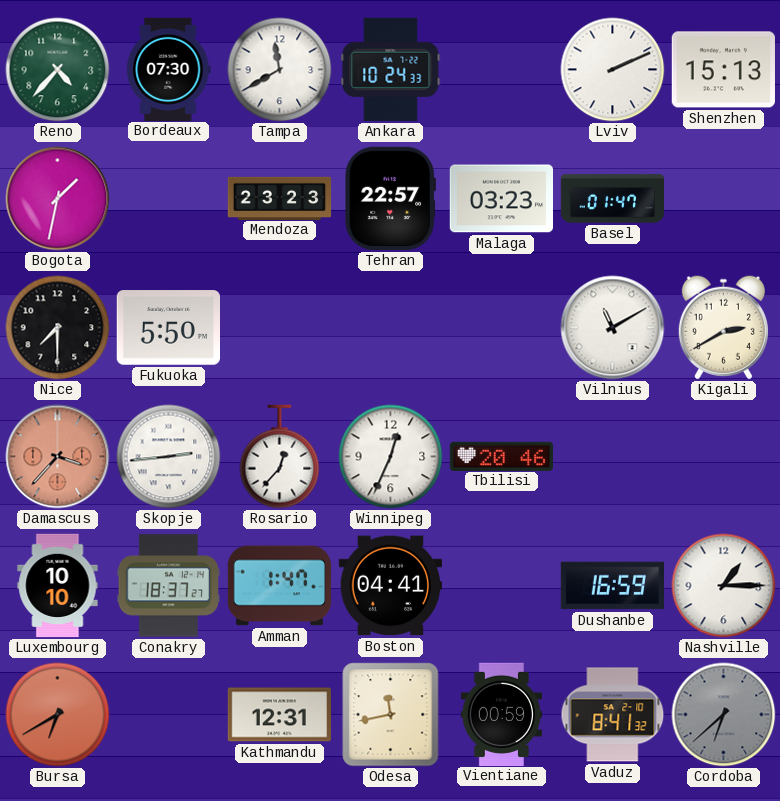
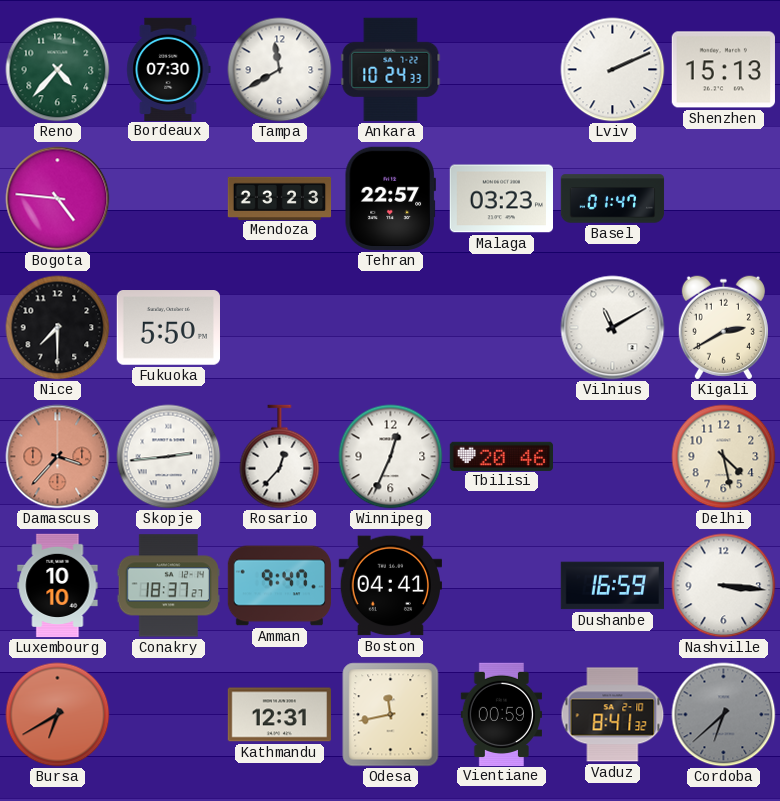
Bogota: 1:32 -> 4:46
Delhi: none -> 4:28
Amman: 1:47 -> 9:47
Nashville: 1:15 -> 3:16
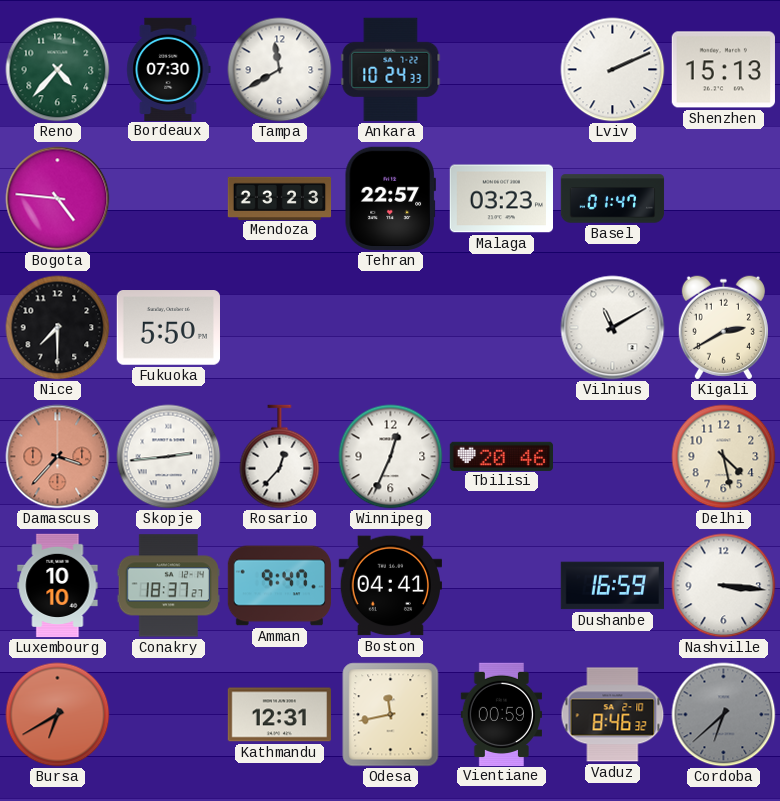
Vaduz: 8:41 -> 8:46
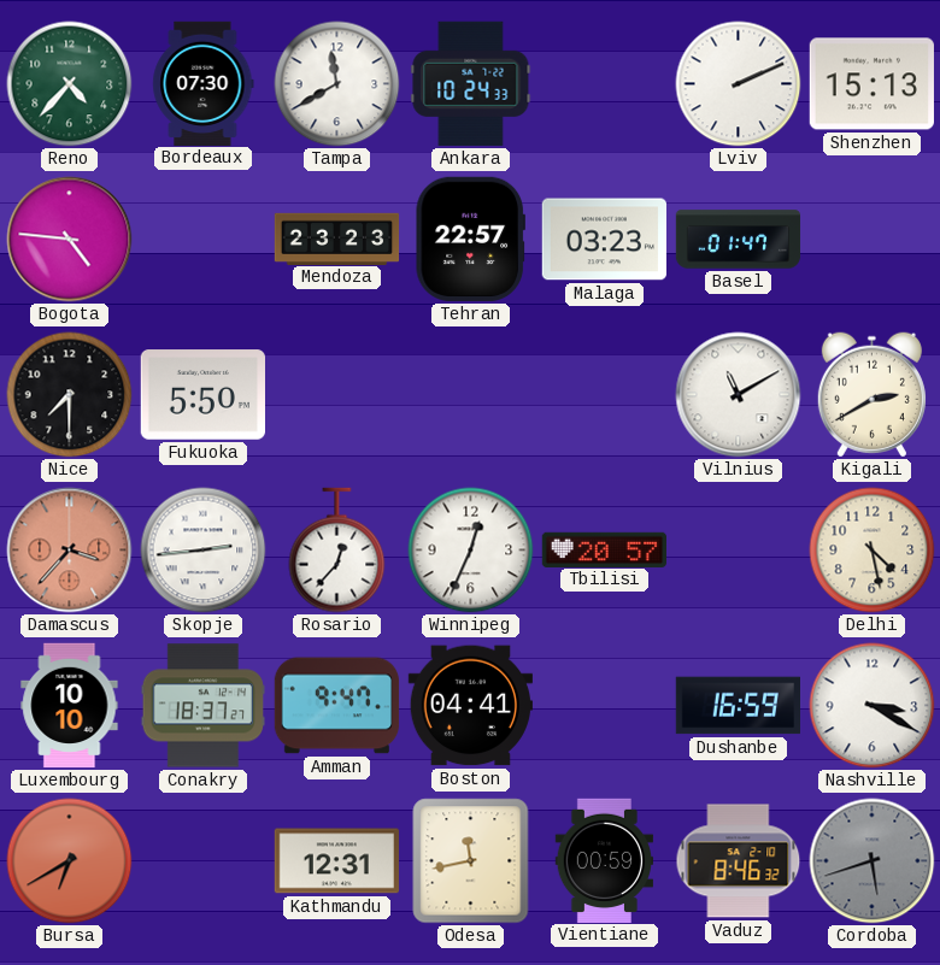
Tbilisi: 20:46 -> 20:57
Nashville: 3:16 -> 3:20
Cordoba: 6:38 -> 5:42
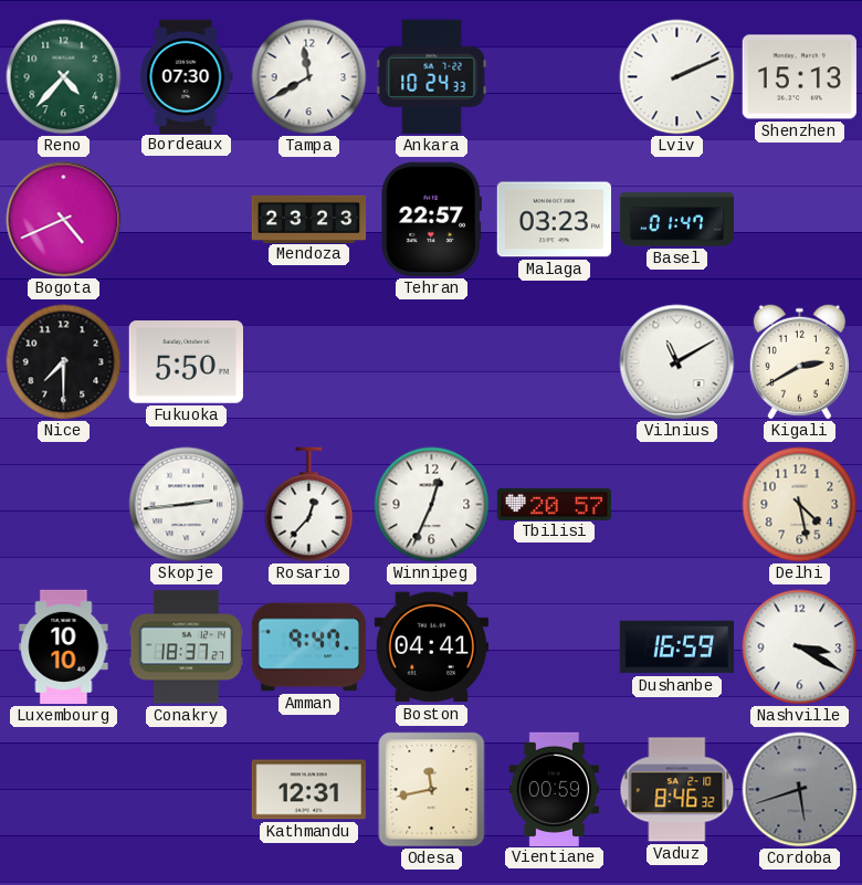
Bogota: 4:46 -> 4:41
Damascus: 3:37 -> none
Bursa: 6:40 -> none
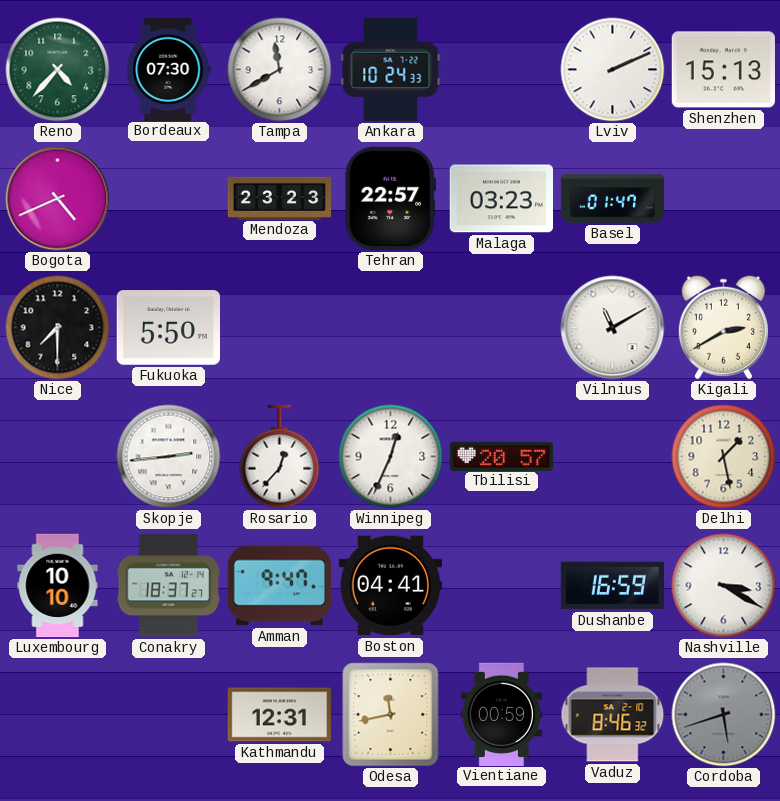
Delhi: 4:28 -> 1:28
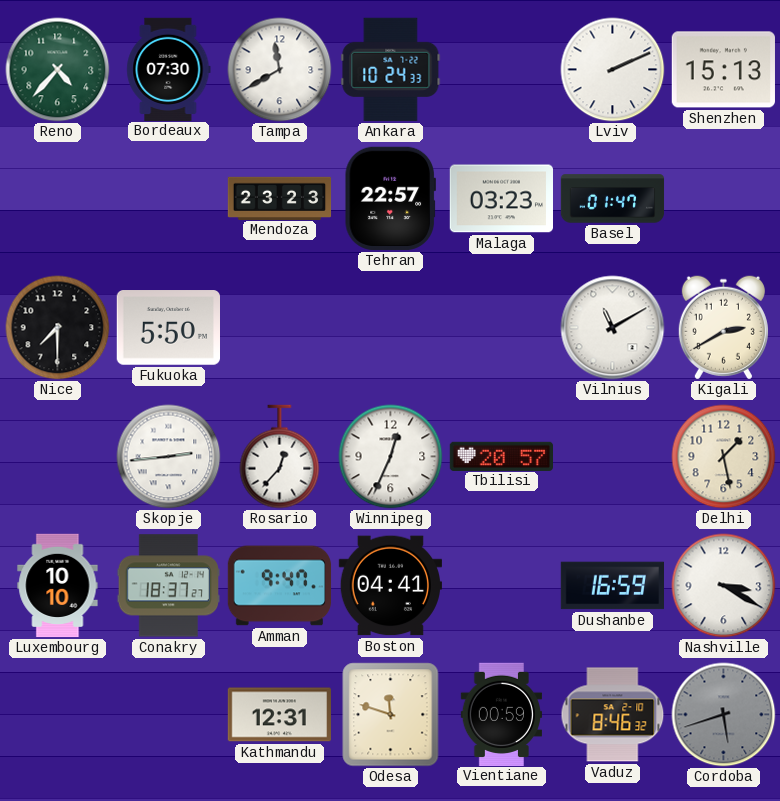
Bogota: 4:41 -> none
Odesa: 11:43 -> 11:48
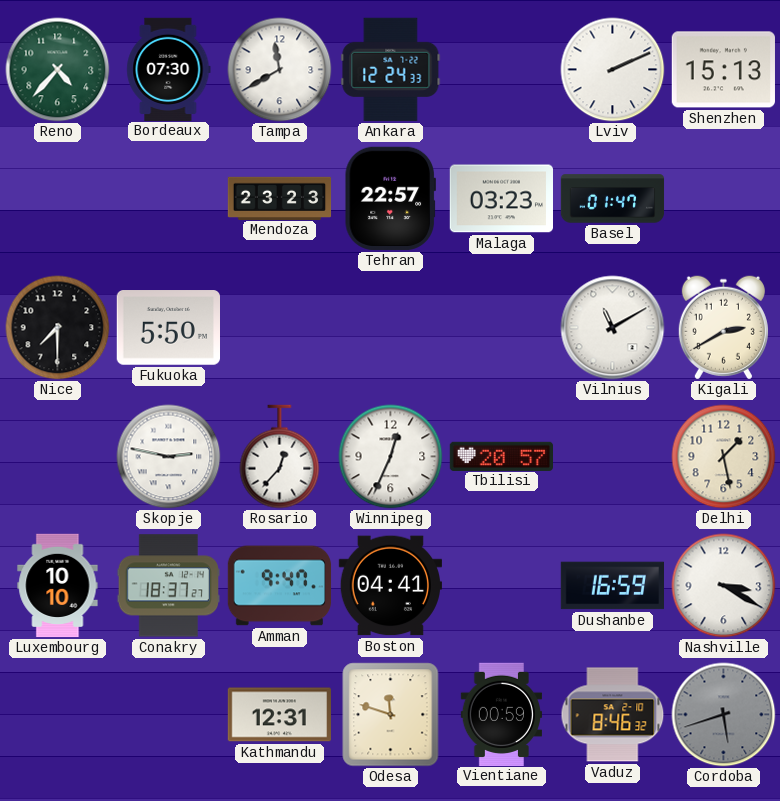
Ankara: 10:24 -> 12:24
Skopje: 2:44 -> 2:47
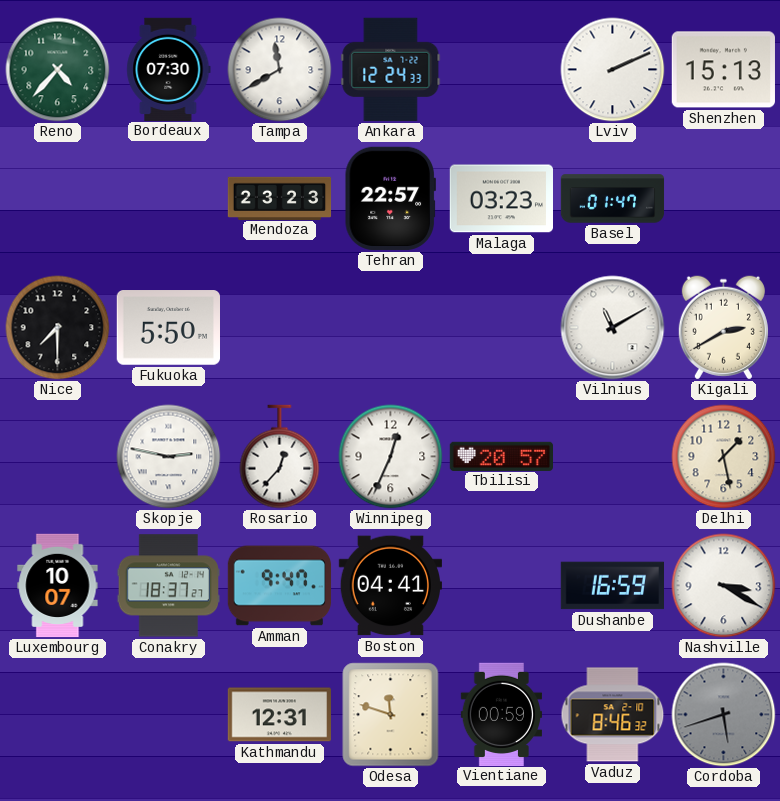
Luxembourg: 10:10 -> 10:07
